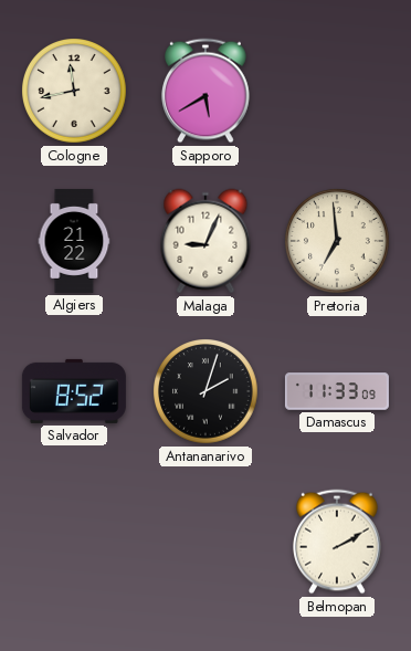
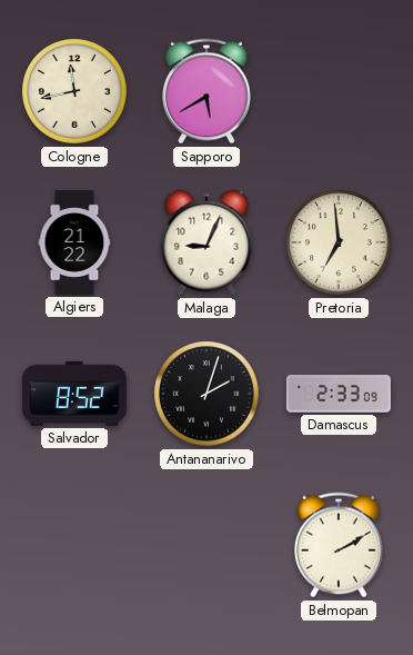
Damascus: 11:33 -> 2:33
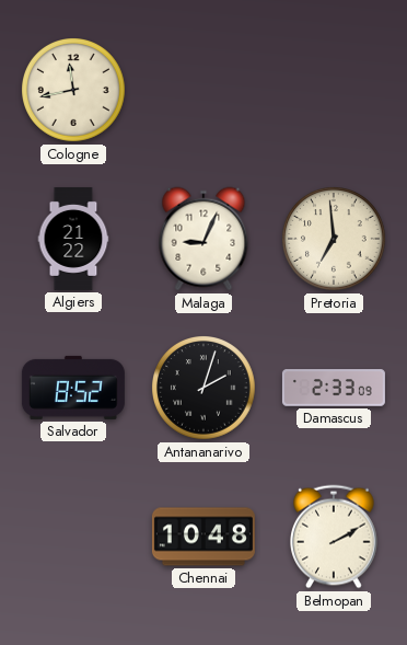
Sapporo: 5:40 -> none
Chennai: none -> 10:48
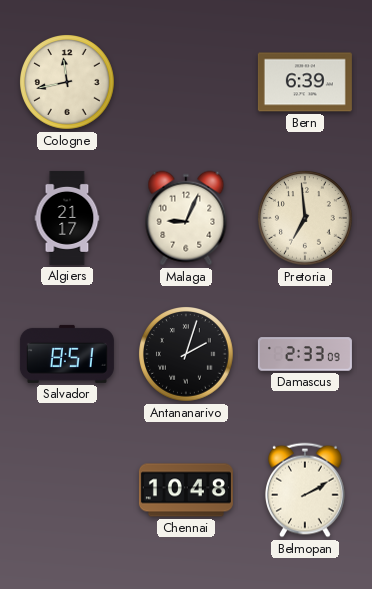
Bern: none -> 6:39
Algiers: 21:22 -> 21:17
Salvador: 8:52 -> 8:51
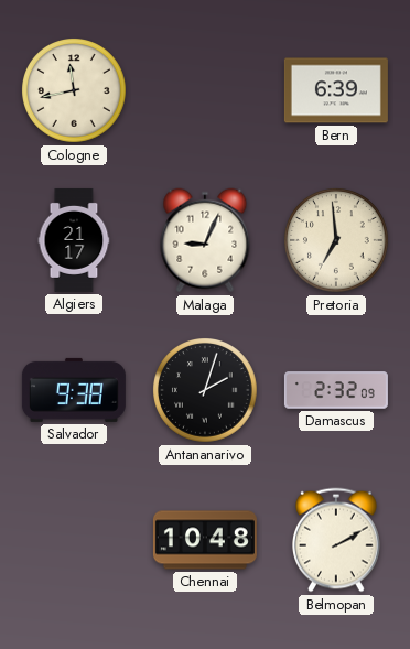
Salvador: 8:51 -> 9:38
Damascus: 2:33 -> 2:32
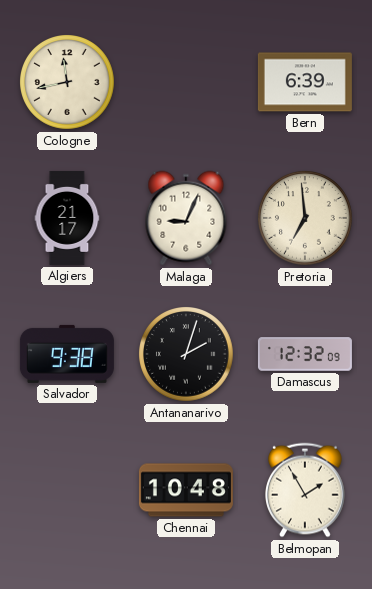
Damascus: 2:32 -> 12:32
Belmopan: 2:10 -> 1:55
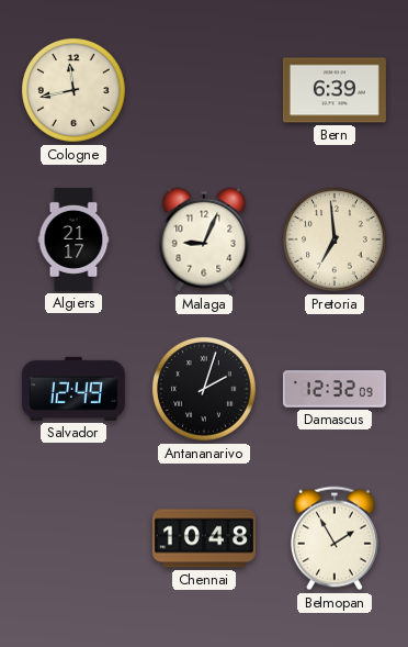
Salvador: 9:38 -> 12:49
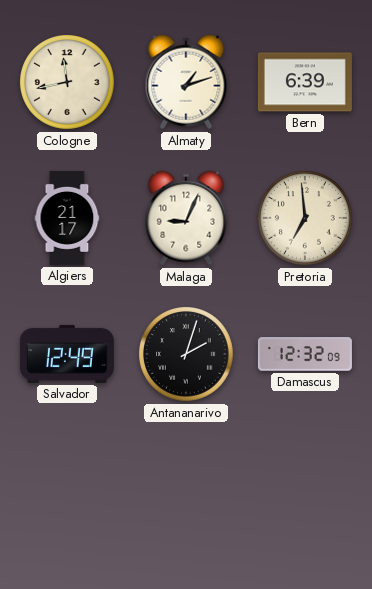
Almaty: none -> 1:12
Chennai: 10:48 -> none
Belmopan: 1:55 -> none
